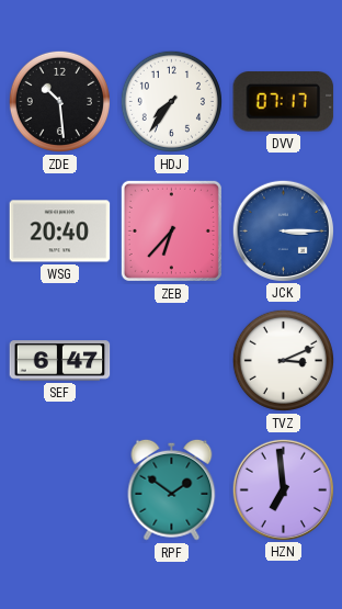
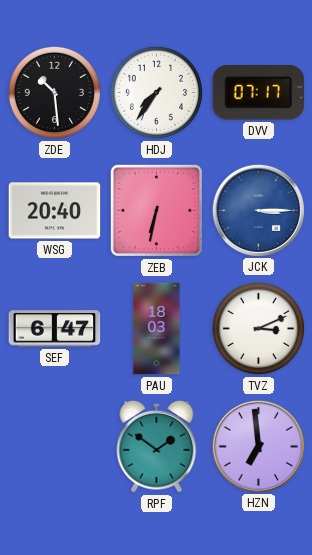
ZEB: 6:37 -> 6:32
PAU: none -> 18:03
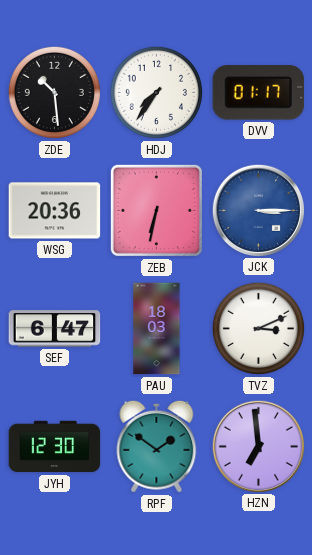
DVV: 07:17 -> 01:17
WSG: 20:40 -> 20:36
JYH: none -> 12:30
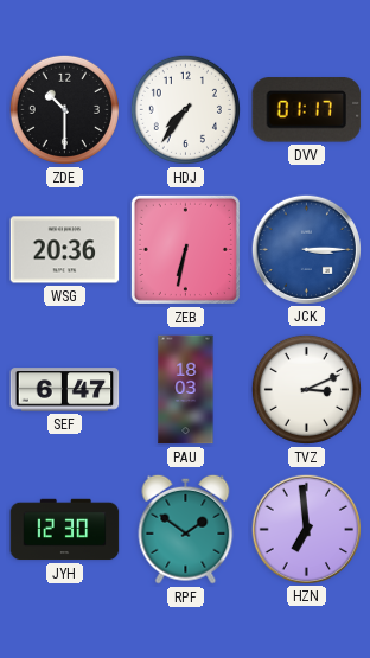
ZDE: 10:29 -> 10:30
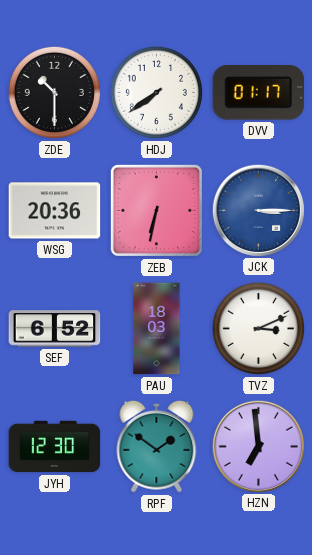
HDJ: 7:36 -> 7:39
SEF: 6:47 -> 6:52
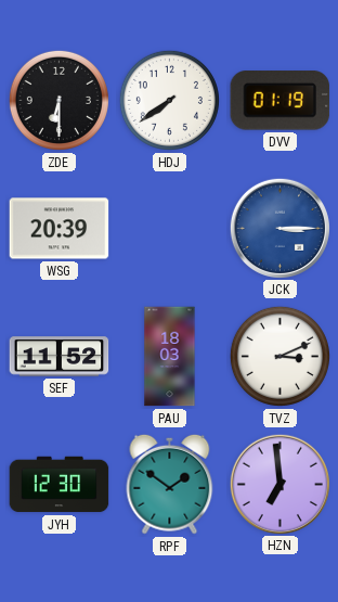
ZDE: 10:30 -> 6:30
DVV: 01:17 -> 01:19
WSG: 20:36 -> 20:39
ZEB: 6:32 -> none
SEF: 6:52 -> 11:52
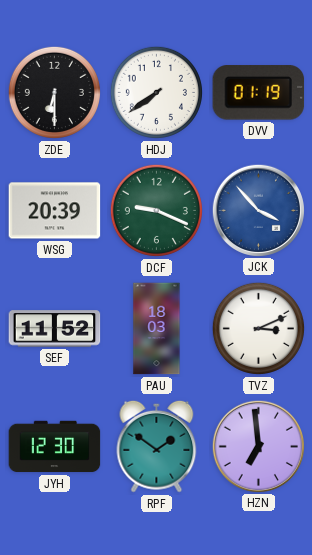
DCF: none -> 9:19
JCK: 3:15 -> 3:53
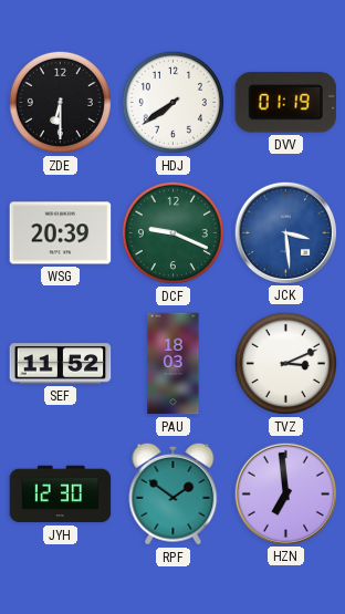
JCK: 3:53 -> 3:29
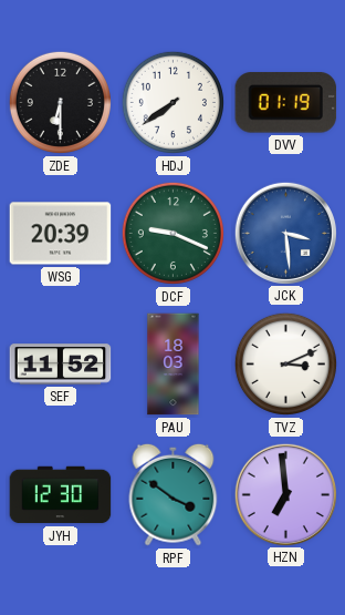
RPF: 1:51 -> 3:51
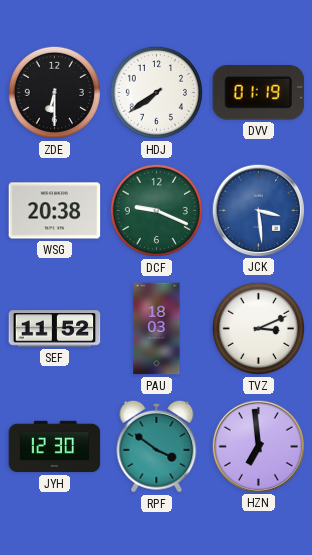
WSG: 20:39 -> 20:38
